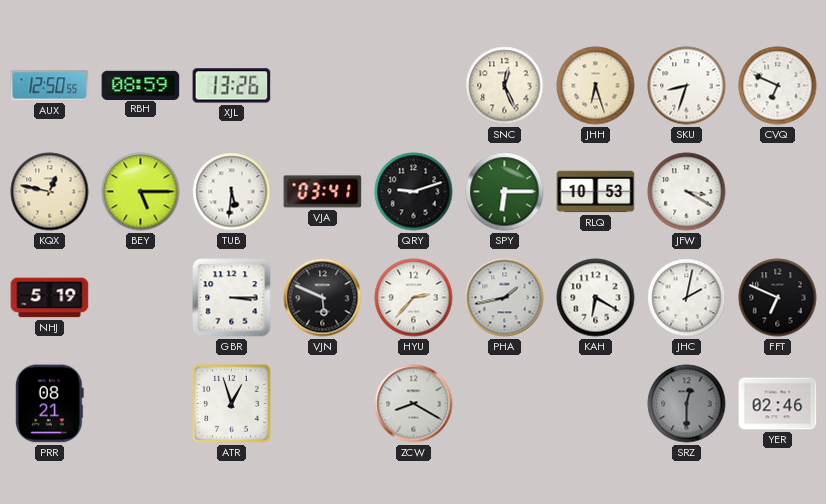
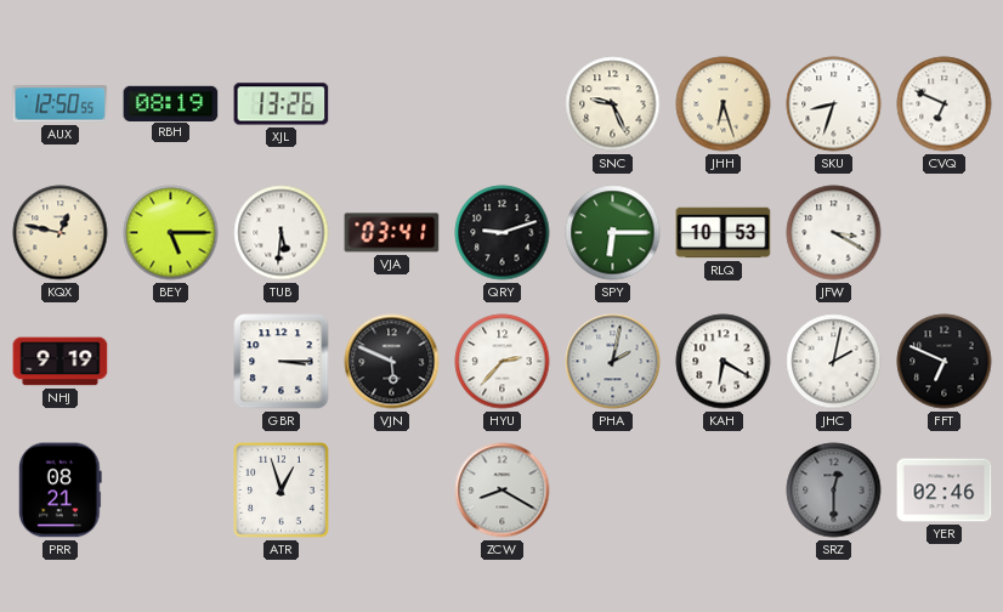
RBH: 08:59 -> 08:19
SNC: 12:26 -> 9:26
NHJ: 5:19 -> 9:19
PHA: 1:43 -> 2:02
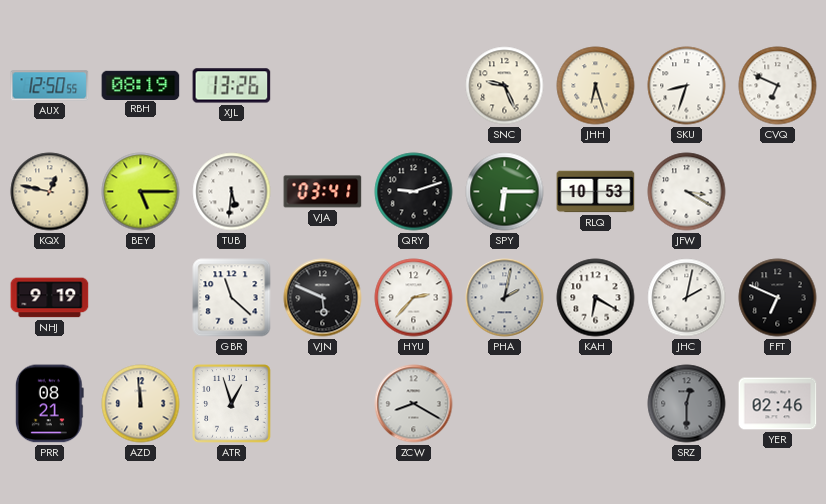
GBR: 3:15 -> 11:22
AZD: none -> 11:59
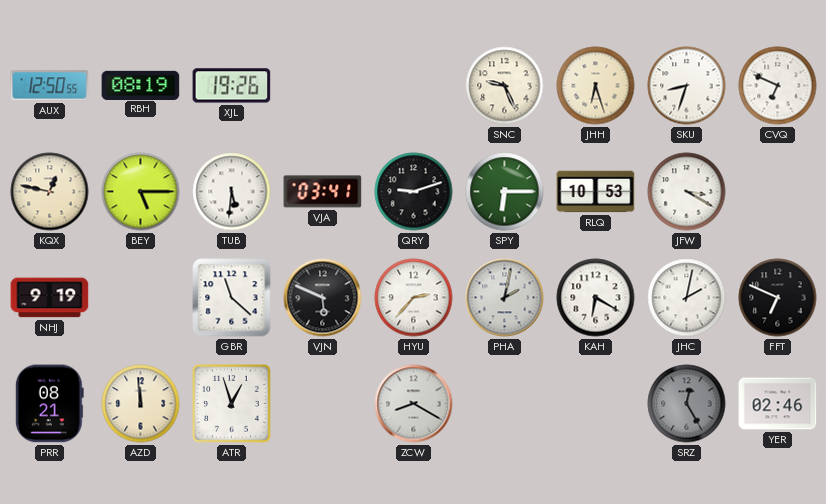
XJL: 13:26 -> 19:26
SRZ: 12:30 -> 12:25
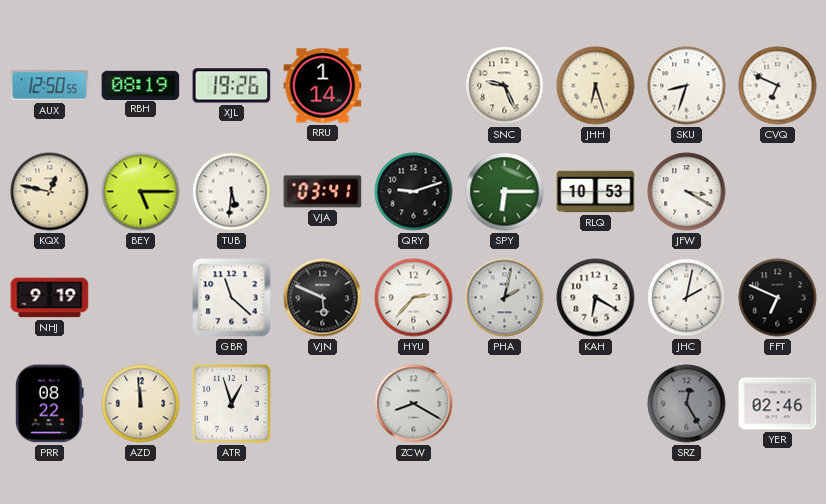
RRU: none -> 1:14
PRR: 08:21 -> 08:22
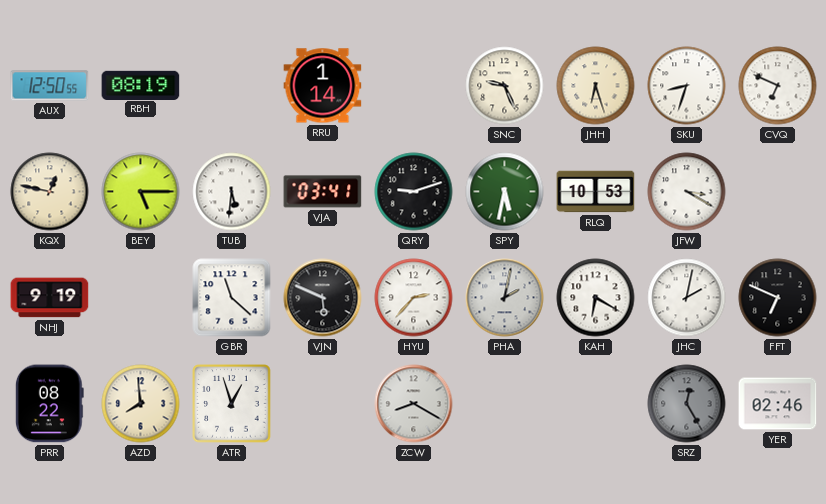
XJL: 19:26 -> none
SPY: 6:15 -> 5:32
AZD: 11:59 -> 7:59
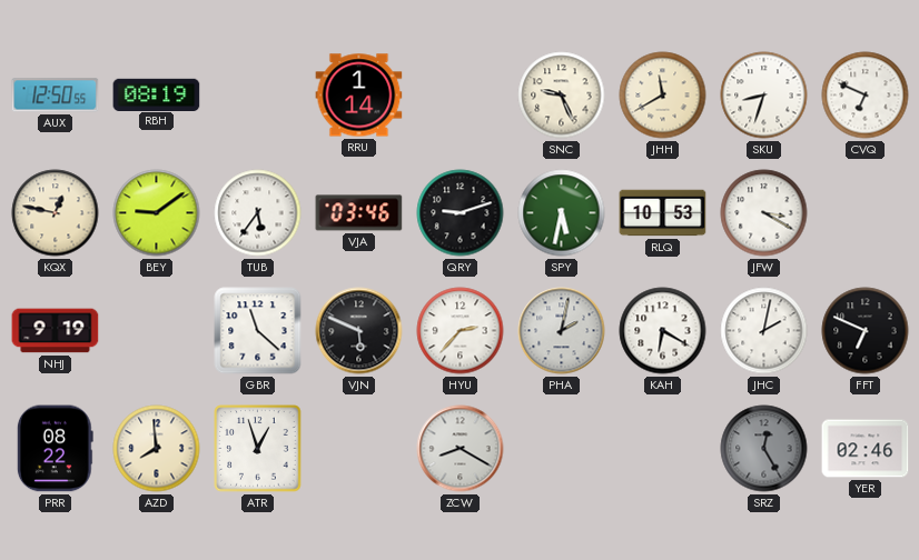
JHH: 6:27 -> 11:40
BEY: 5:15 -> 9:09
TUB: 5:31 -> 5:36
VJA: 03:41 -> 03:46
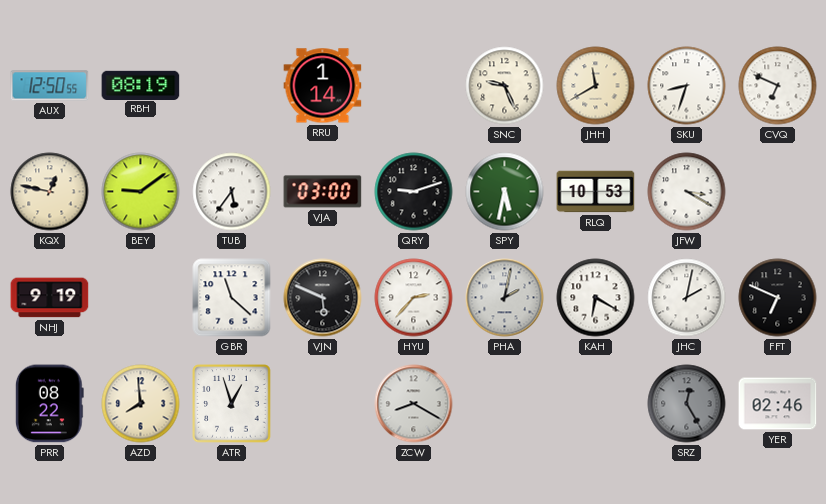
VJA: 03:46 -> 03:00
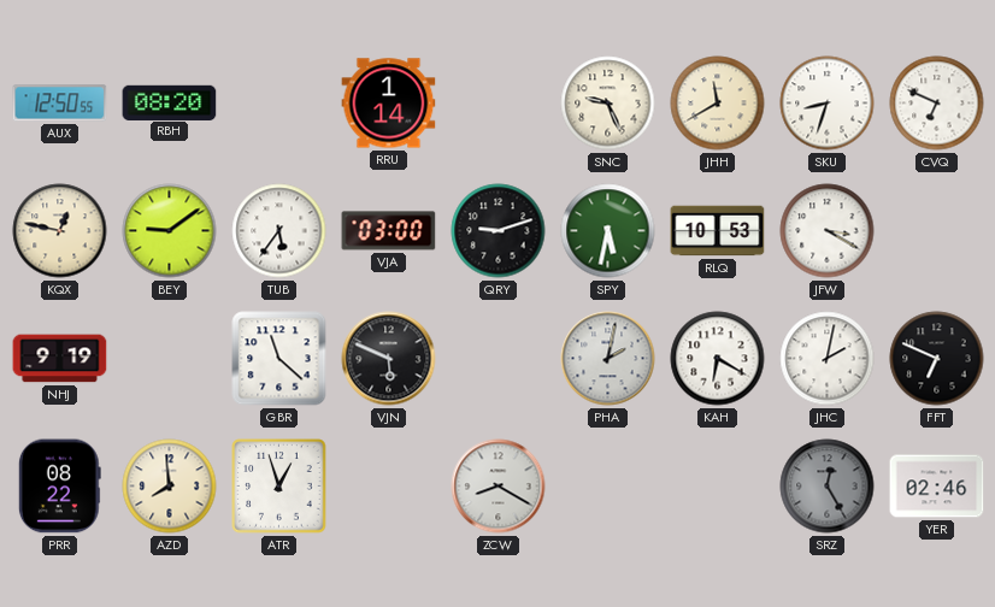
RBH: 08:19 -> 08:20
HYU: 2:37 -> none
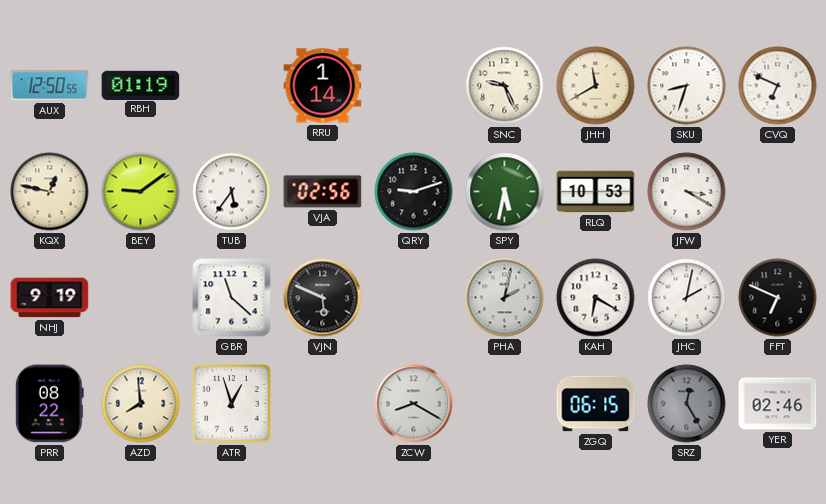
RBH: 08:20 -> 01:19
VJA: 03:00 -> 02:56
ZGQ: none -> 06:15
